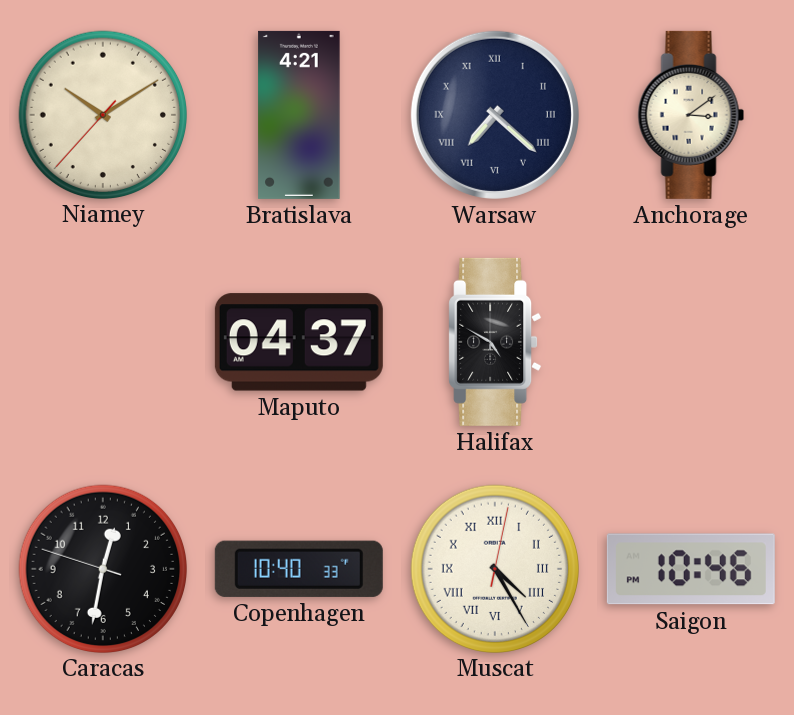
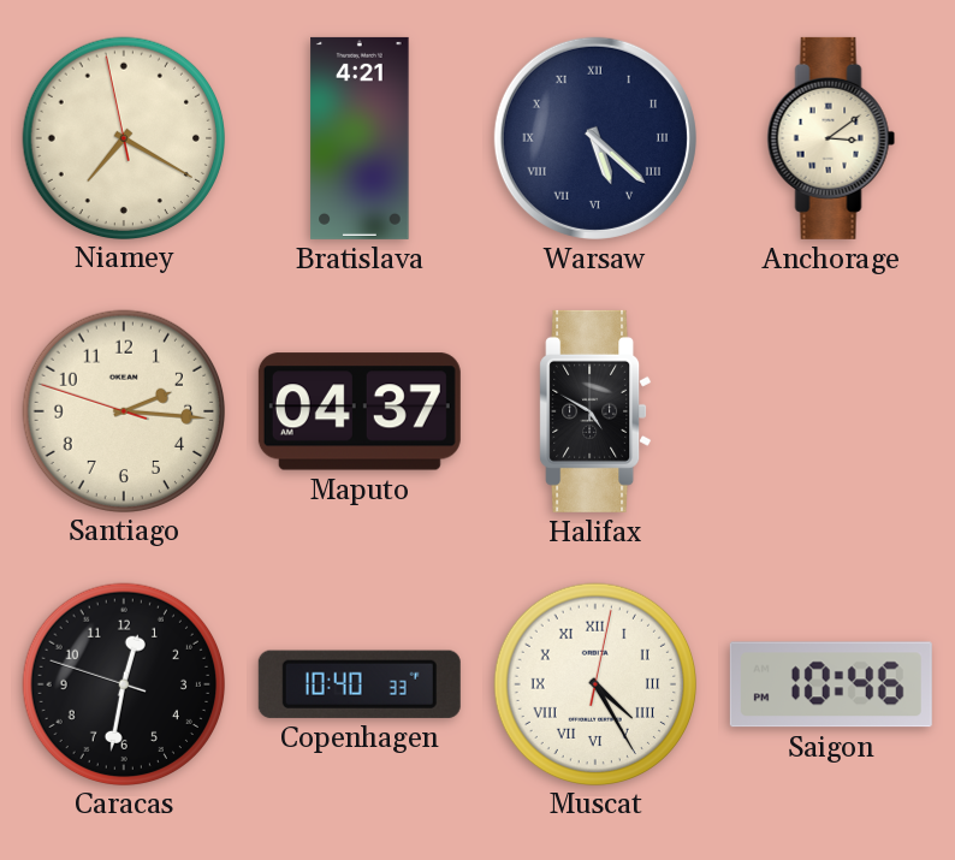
Niamey: 10:09 -> 7:19
Warsaw: 7:22 -> 5:22
Santiago: none -> 2:15
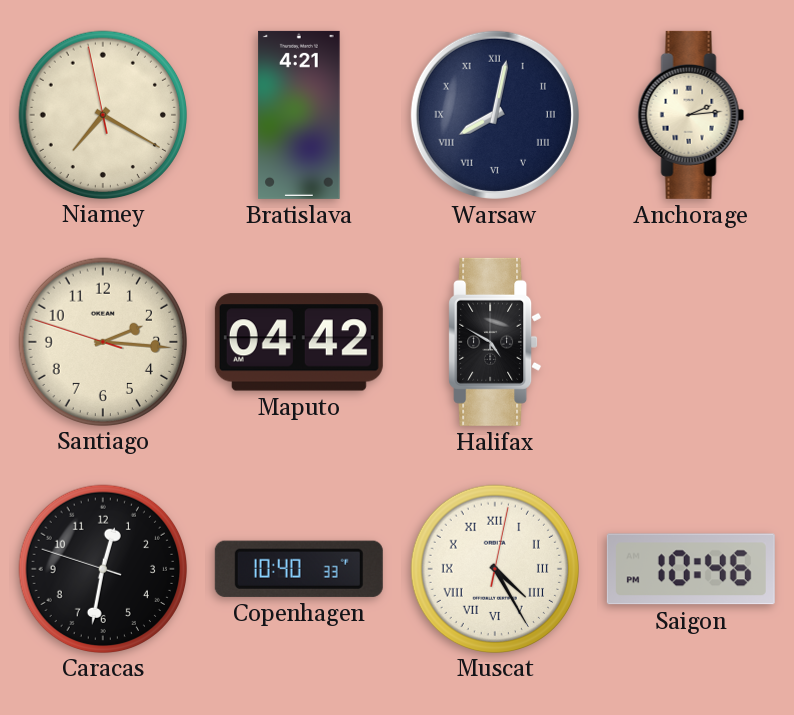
Warsaw: 5:22 -> 8:02
Anchorage: 3:09 -> 2:14
Maputo: 04:37 -> 04:42
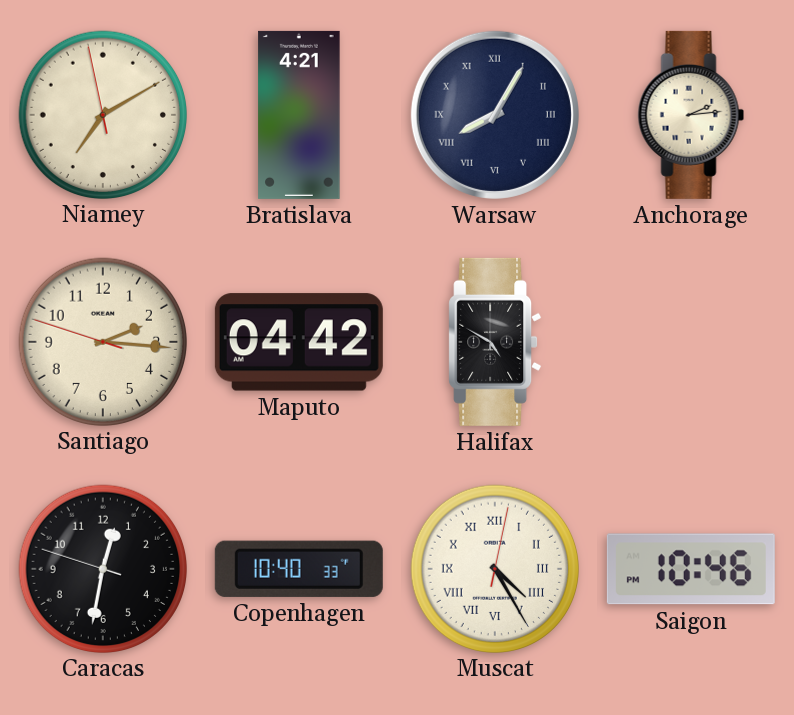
Niamey: 7:19 -> 7:09
Warsaw: 8:02 -> 8:05
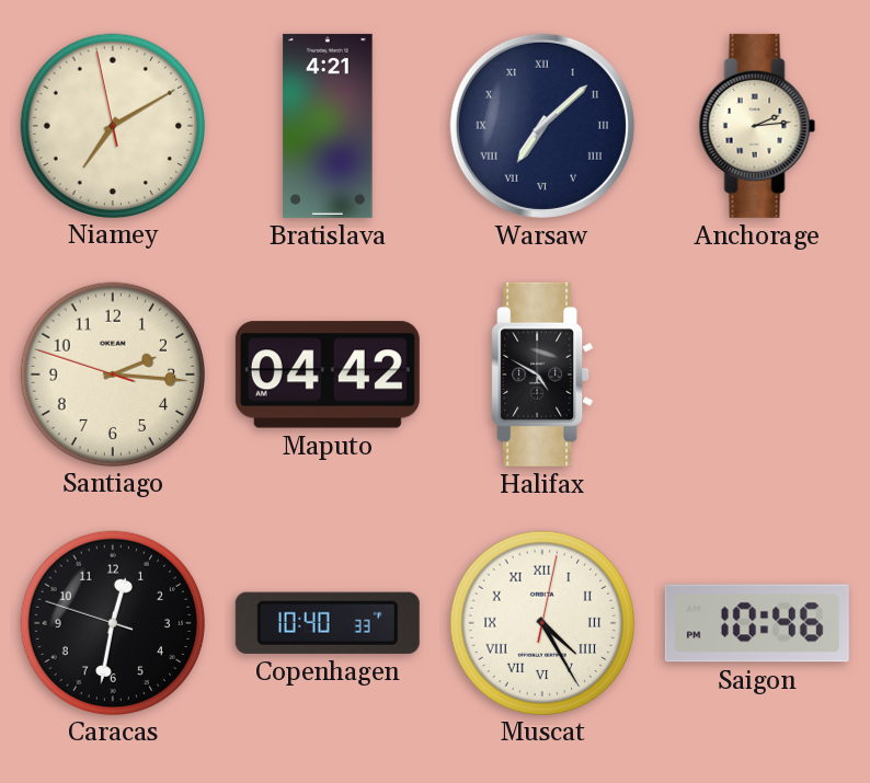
Warsaw: 8:05 -> 7:08
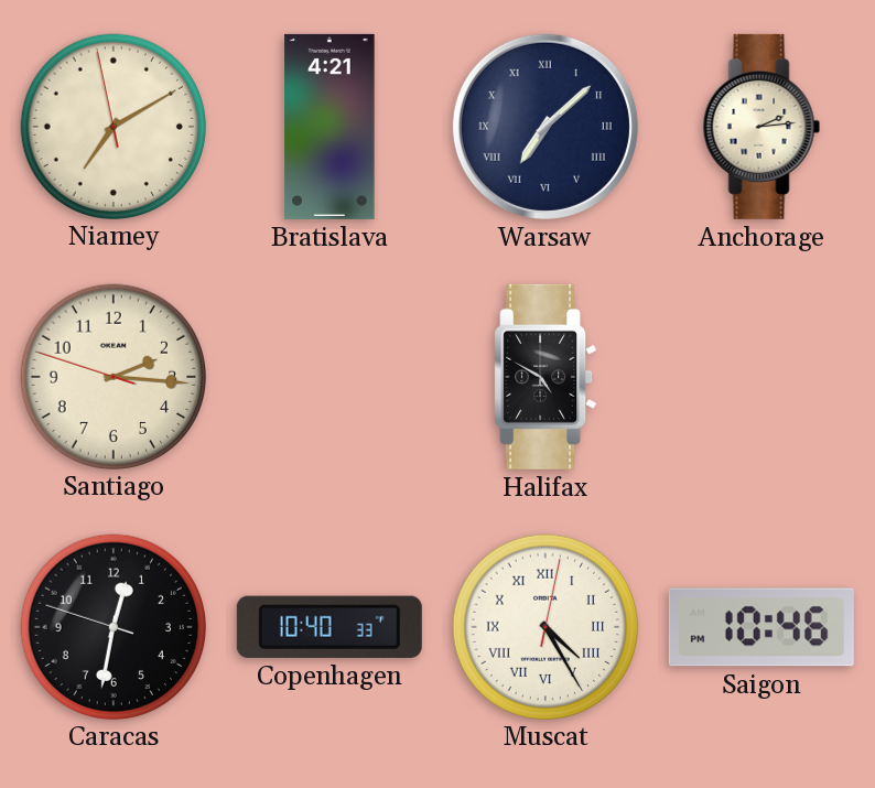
Maputo: 04:42 -> none
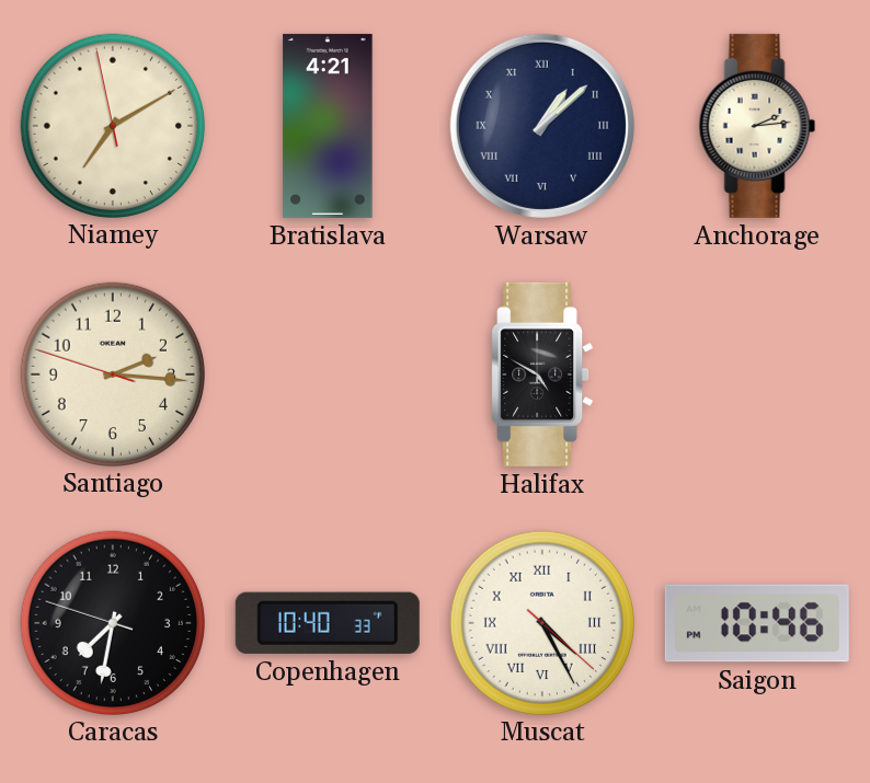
Warsaw: 7:08 -> 1:08
Caracas: 12:31 -> 7:31
Muscat: 4:25:02 -> 4:25:22
